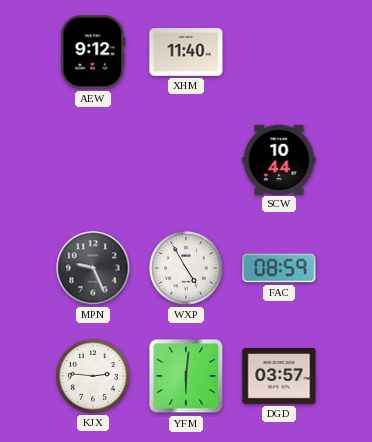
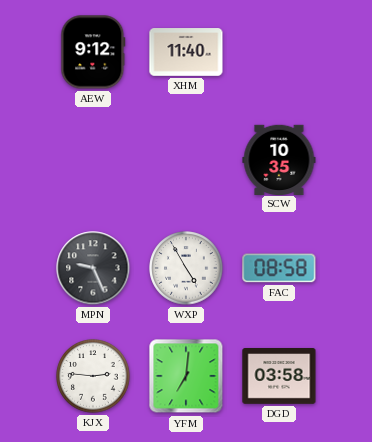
SCW: 10:44 -> 10:35
FAC: 08:59 -> 08:58
YFM: 6:01 -> 7:01
DGD: 03:57 -> 03:58
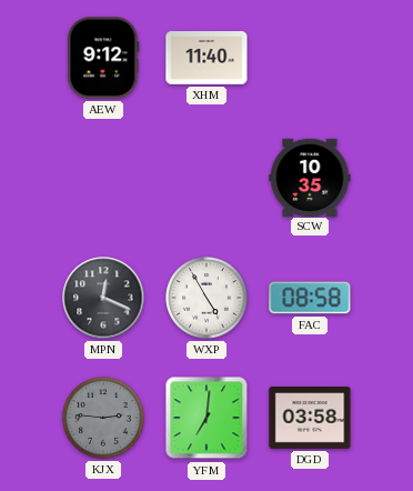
MPN: 9:26 -> 12:19
KJX dial: white -> grey
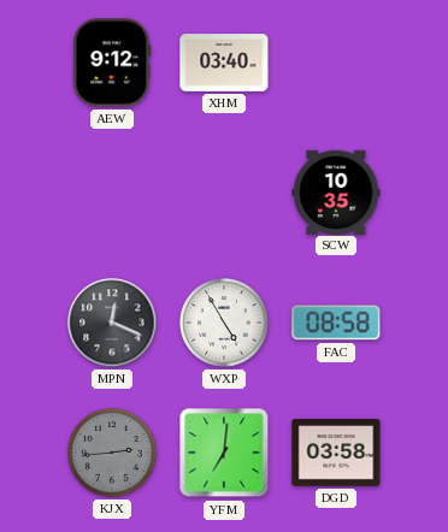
XHM: 11:40 -> 03:40
KJX: 2:46 -> 2:44
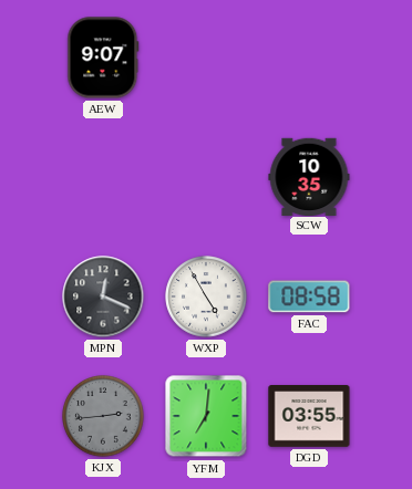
AEW: 9:12 -> 9:07
XHM: 03:40 -> none
DGD: 03:58 -> 03:55
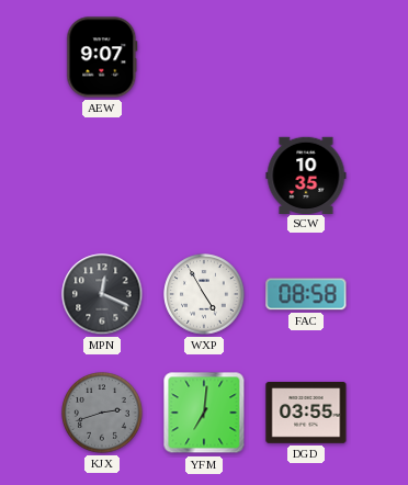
KJX: 2:44 -> 2:42
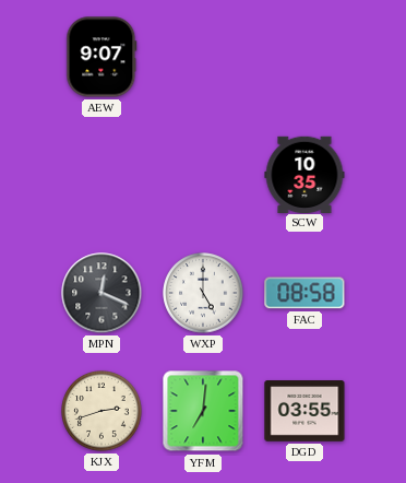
WXP: 4:55 -> 5:00
KJX dial: grey -> cream
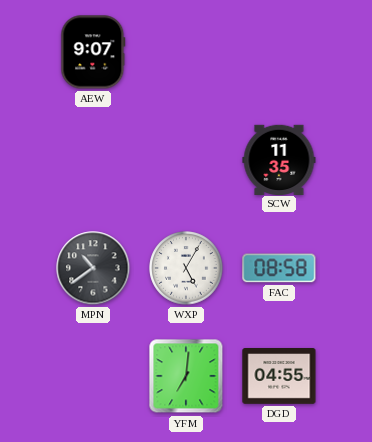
SCW: 10:35 -> 11:35
MPN: 12:19 -> 10:39
WXP: 5:00 -> 5:05
KJX: 2:42 -> none
DGD: 03:55 -> 04:55
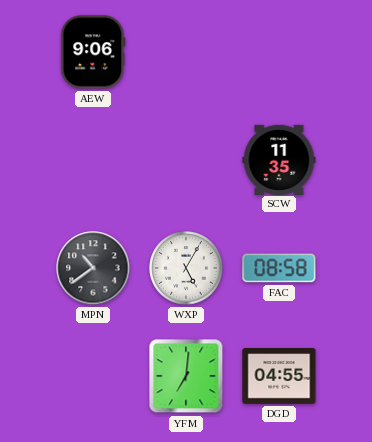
AEW: 9:07 -> 9:06
